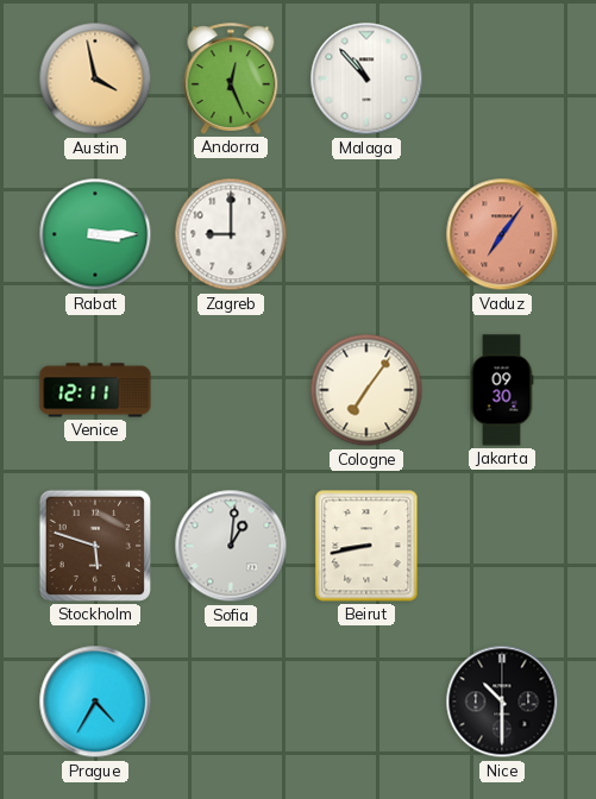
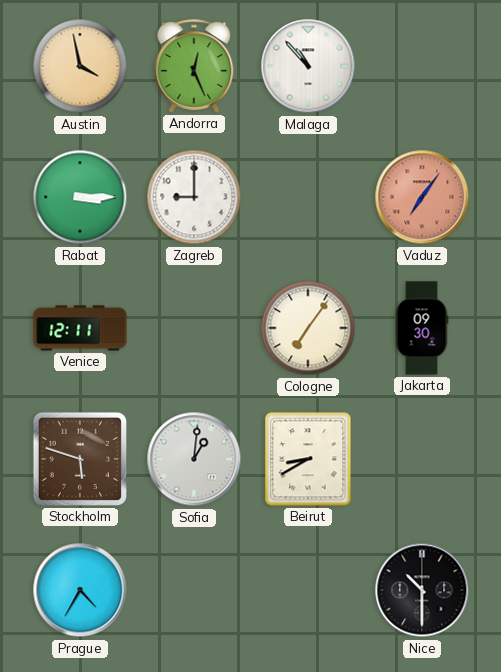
Beirut: 8:43 -> 8:40
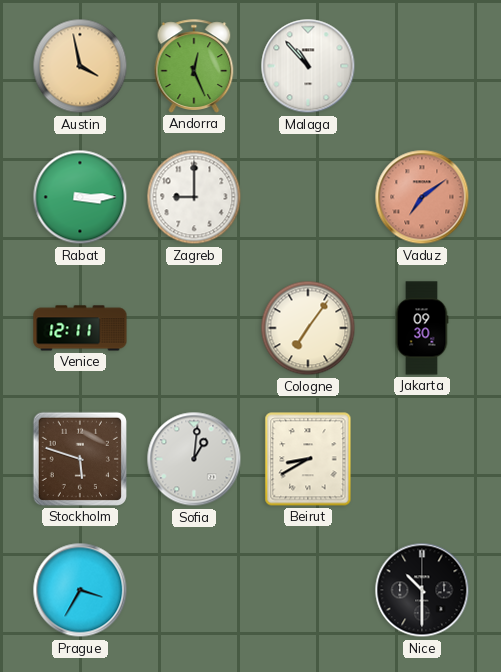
Vaduz: 7:06 -> 7:09
Prague: 4:35 -> 3:35
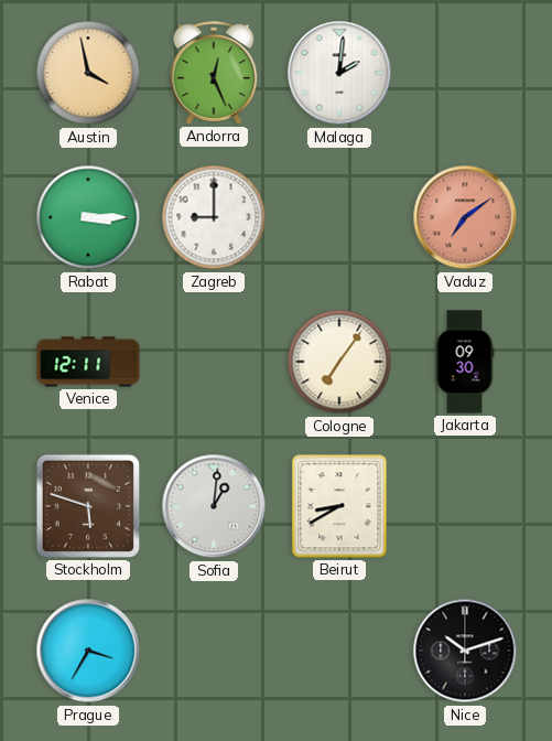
Malaga: 10:53 -> 2:01
Nice: 10:30 -> 10:12
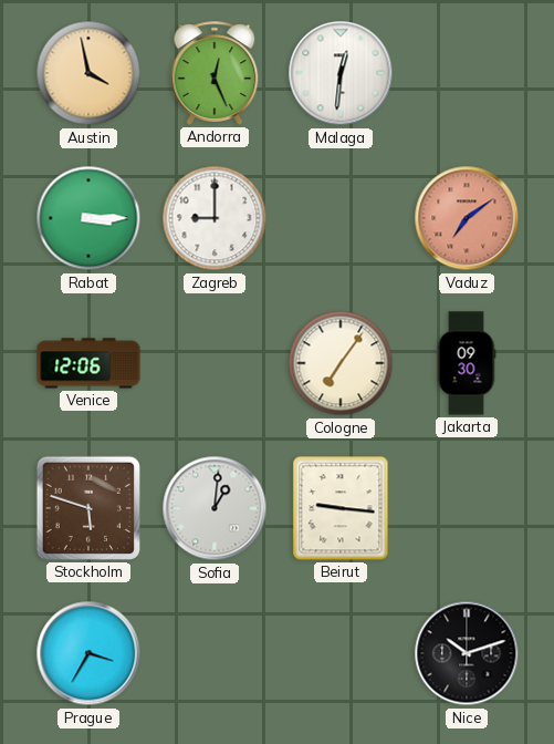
Malaga: 2:01 -> 12:31
Venice: 12:11 -> 12:06
Beirut: 8:40 -> 9:16
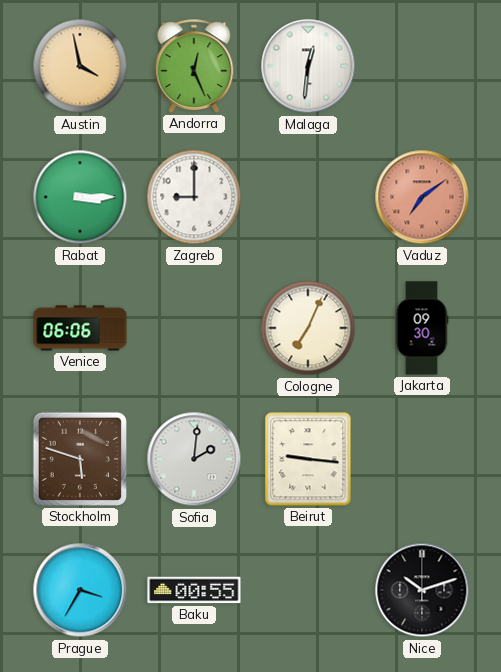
Venice: 12:06 -> 06:06
Cologne: 7:06 -> 7:04
Sofia: 1:01 -> 2:01
Baku: none -> 00:55
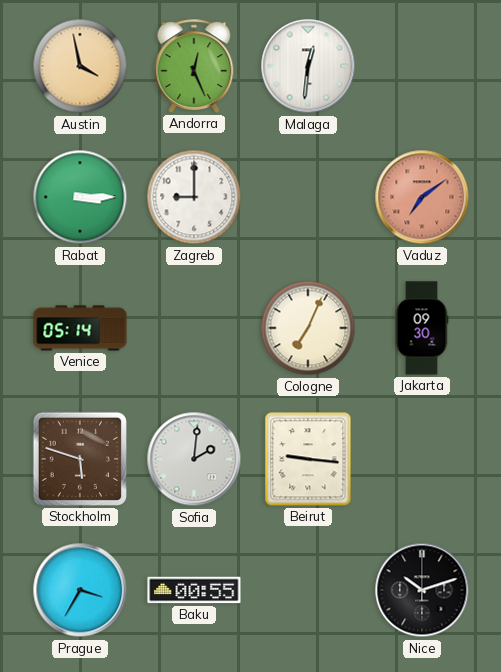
Venice: 06:06 -> 05:14
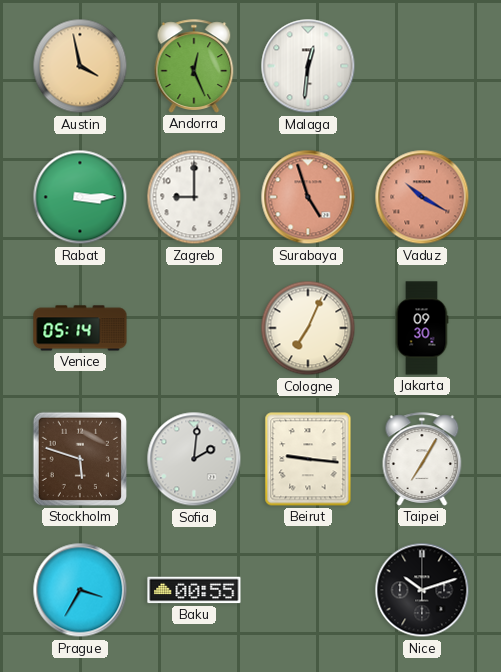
Surabaya: none -> 4:57
Vaduz: 7:09 -> 10:20
Taipei: none -> 7:05
